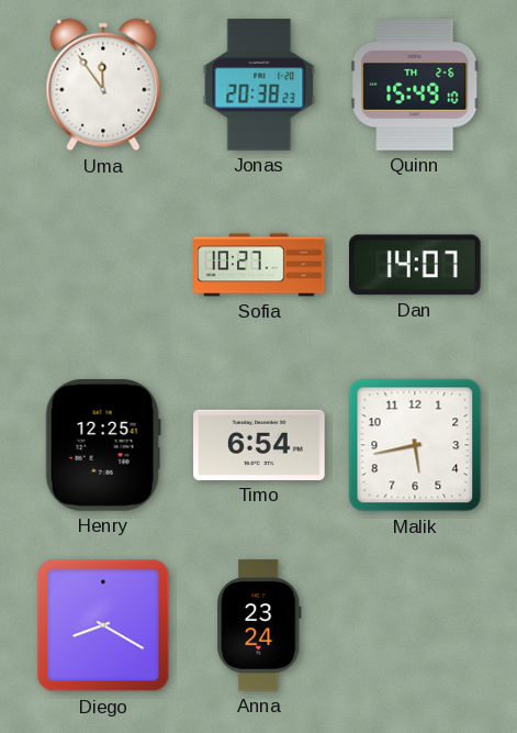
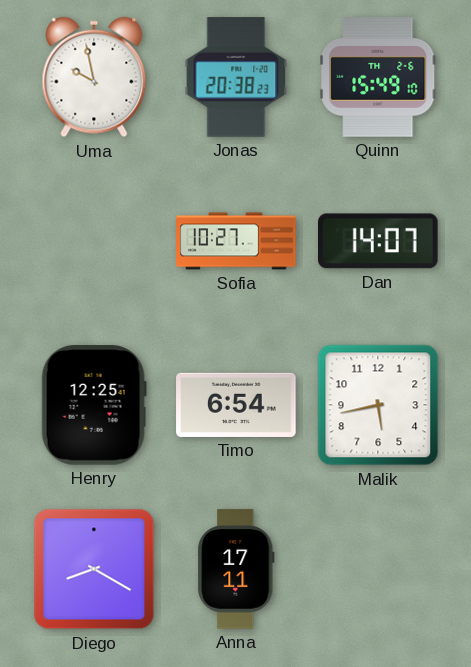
Uma: 11:54 -> 9:58
Anna: 23:24 -> 17:11
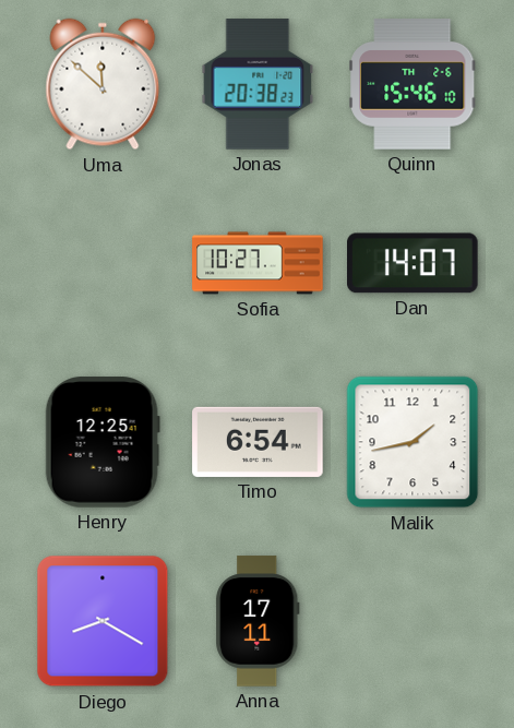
Uma: 9:58 -> 11:52
Quinn: 15:49 -> 15:46
Malik: 5:43 -> 1:43
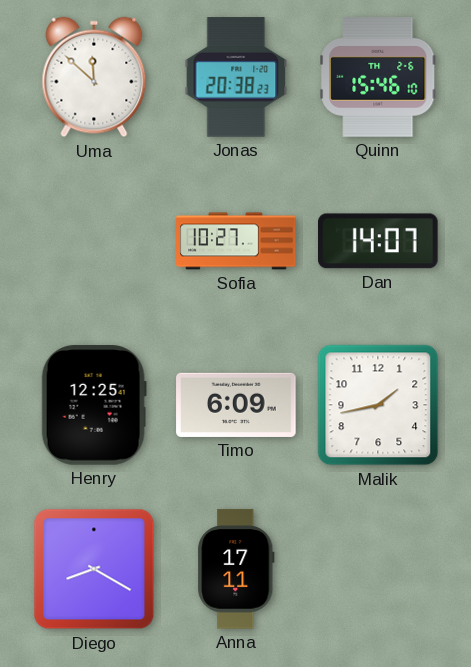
Timo: 6:54 -> 6:09
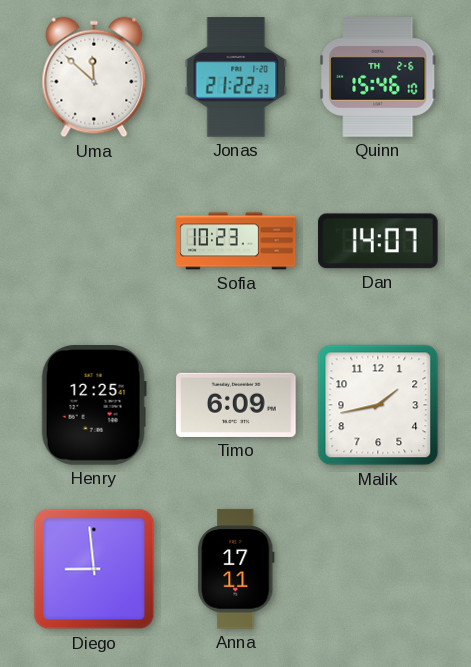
Jonas: 20:38 -> 21:22
Sofia: 10:27 -> 10:23
Diego: 8:20 -> 8:59
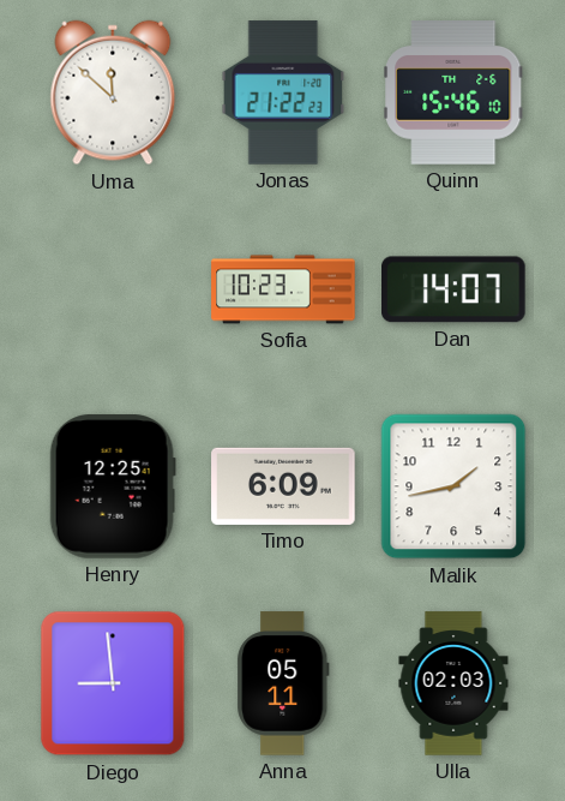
Anna: 17:11 -> 05:11
Ulla: none -> 02:03
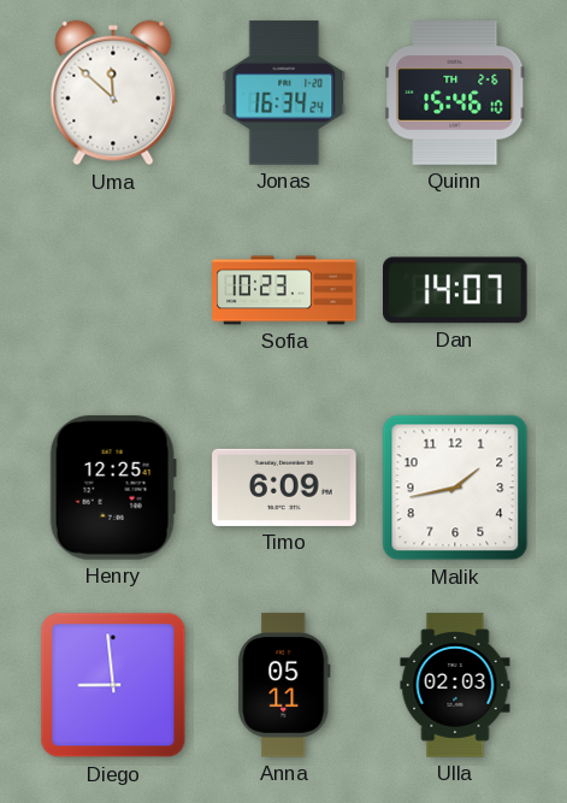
Jonas: 21:22 -> 16:34
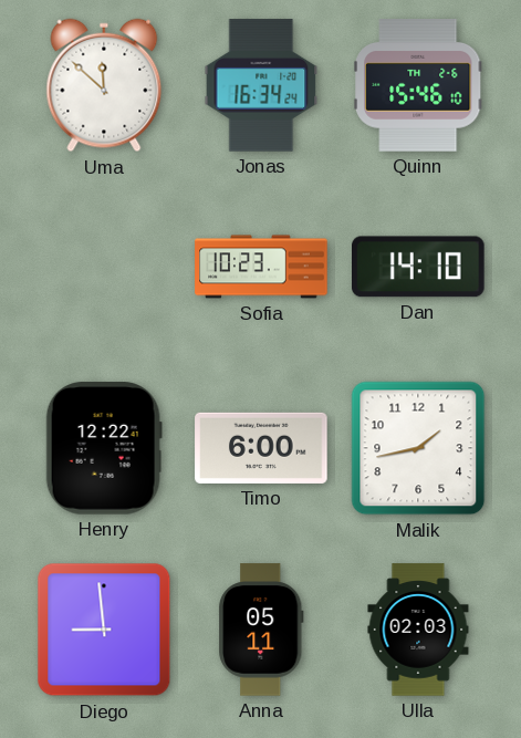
Dan: 14:07 -> 14:10
Henry: 12:25 -> 12:22
Timo: 6:09 -> 6:00
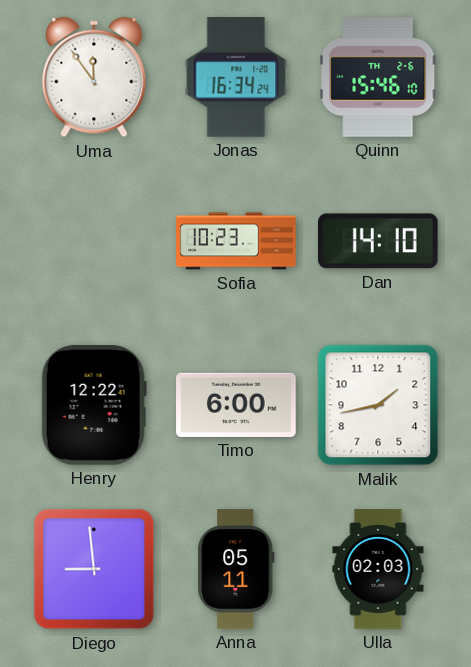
Uma: 11:52 -> 11:54
